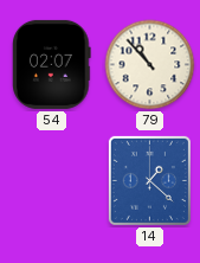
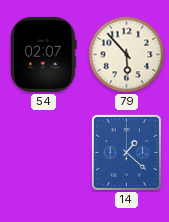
79: 10:53 -> 5:53
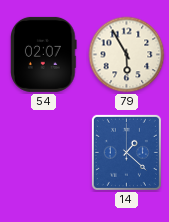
79: 5:53 -> 5:55
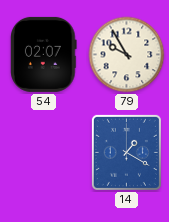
79: 5:55 -> 9:55
14: 1:22 -> 1:20
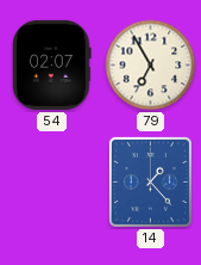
79: 9:55 -> 6:55
14: 1:20 -> 1:23
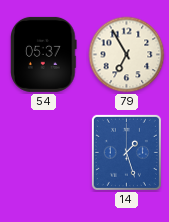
54: 02:07 -> 05:37
14: 1:23 -> 1:27
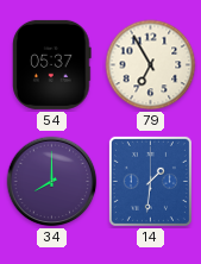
34: none -> 8:00
14: 1:27 -> 1:31
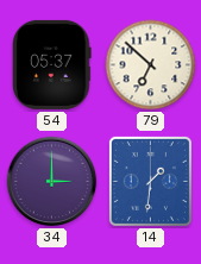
79: 6:55 -> 6:52
34: 8:00 -> 3:00
